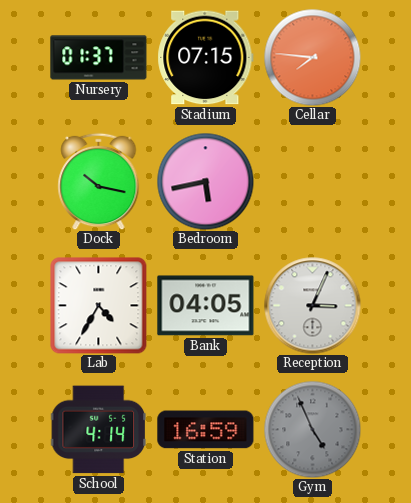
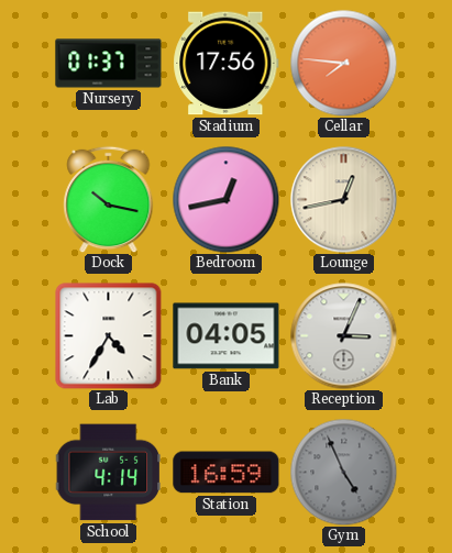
Stadium: 07:15 -> 17:56
Bedroom: 5:43 -> 12:43
Lounge: none -> 12:43
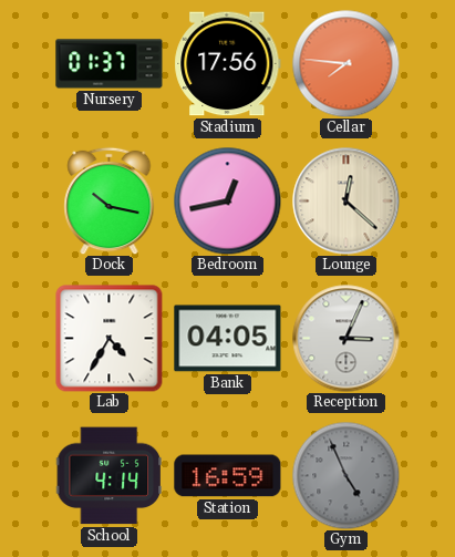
Lounge: 12:43 -> 12:22
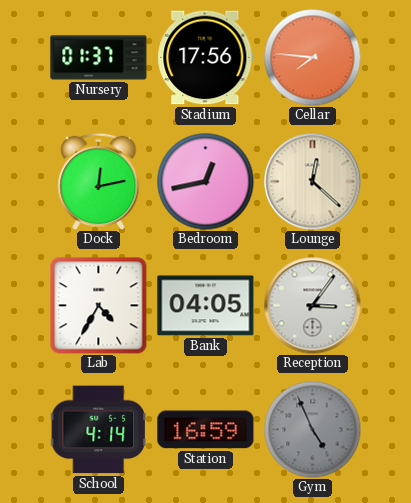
Dock: 10:17 -> 12:13
Reception: 3:04 -> 3:06
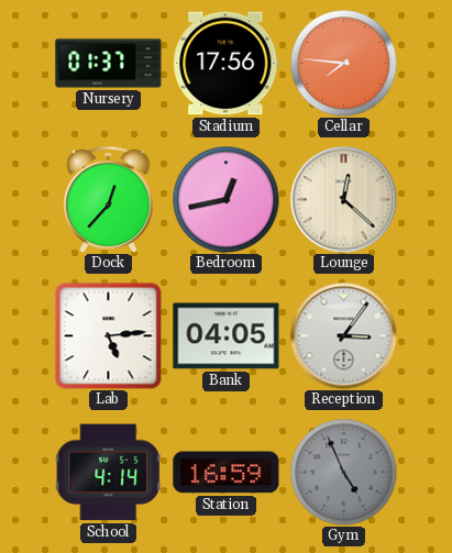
Dock: 12:13 -> 12:37
Lab: 4:35 -> 5:14
